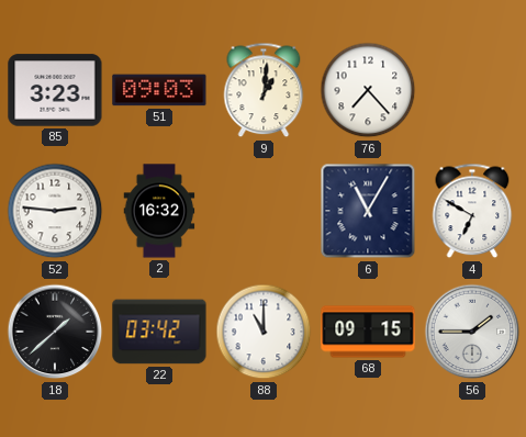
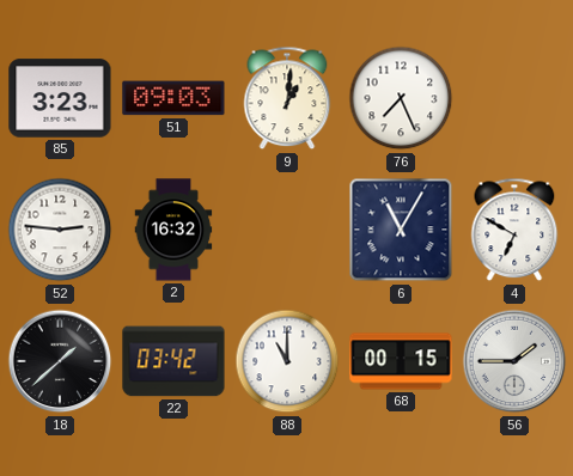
76: 7:23 -> 7:26
68: 09:15 -> 00:15
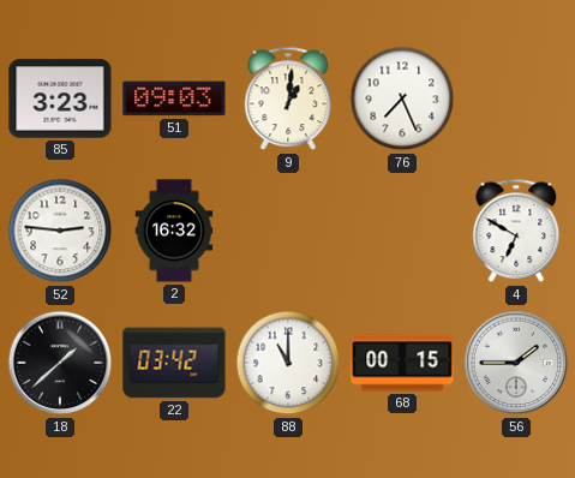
6: 11:05 -> none
